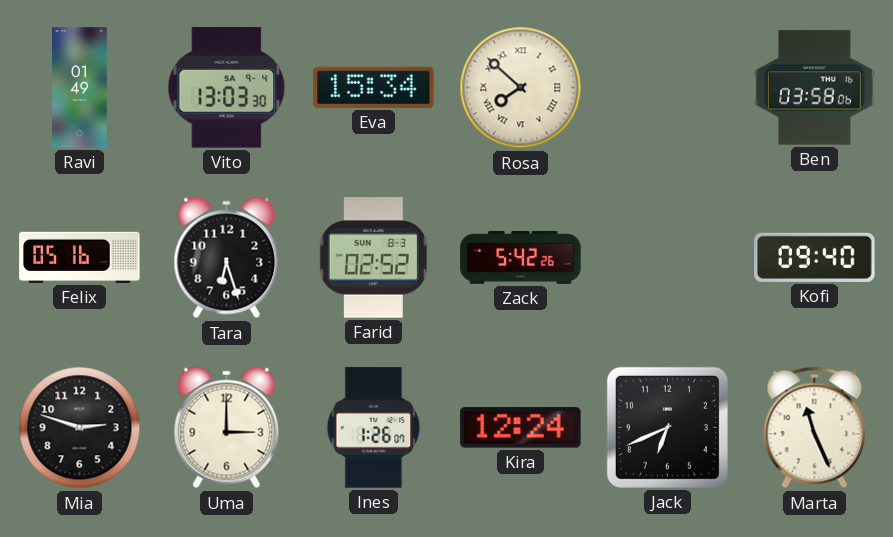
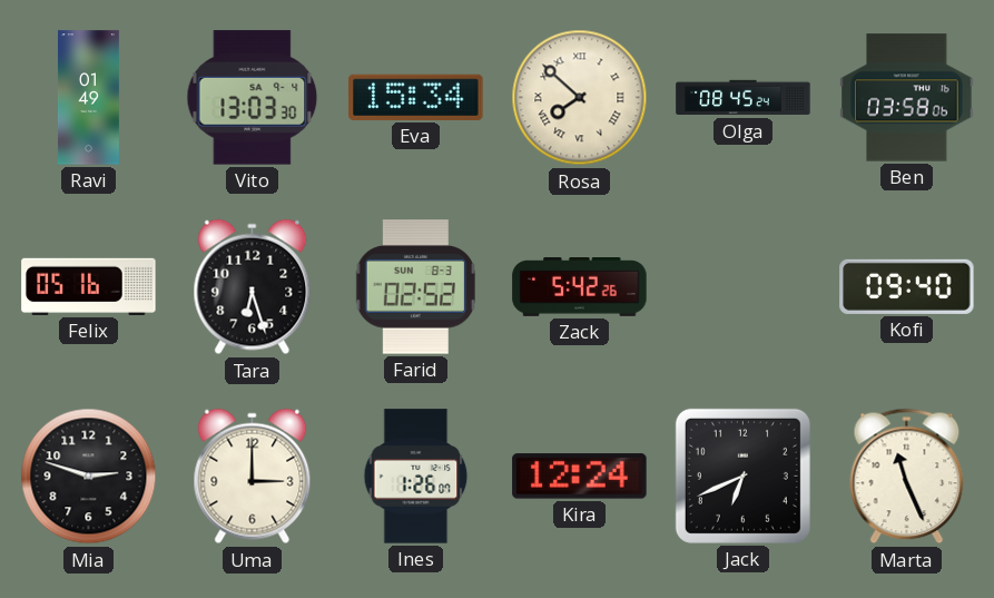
Olga: none -> 08:45
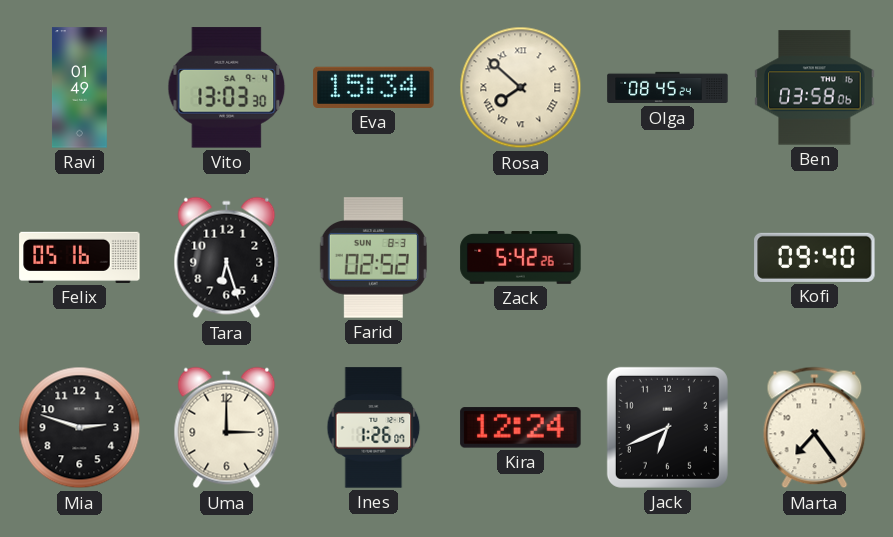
Marta: 11:26 -> 7:24
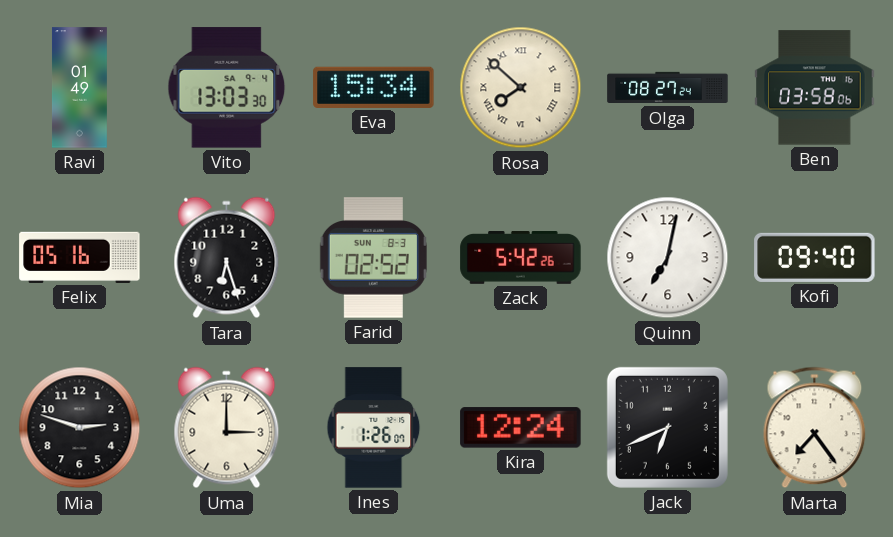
Olga: 08:45 -> 08:27
Quinn: none -> 7:02
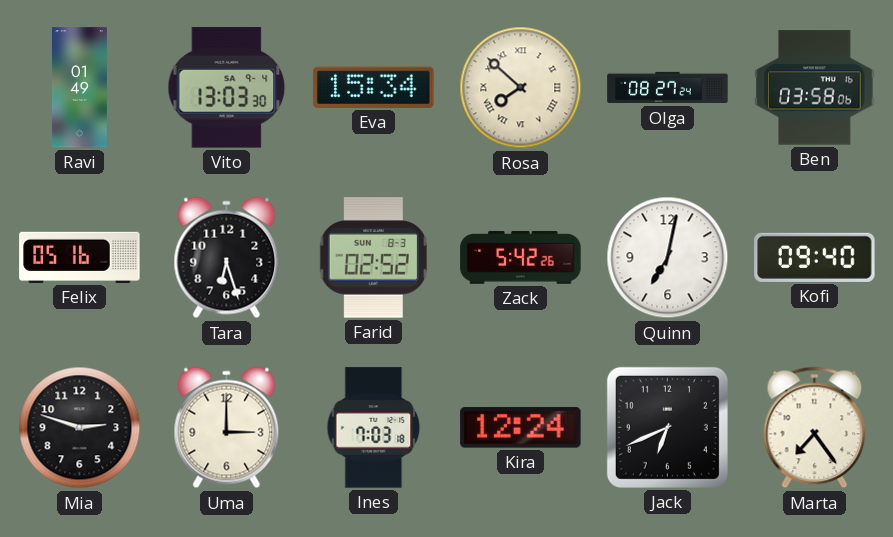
Ines: 1:26 -> 7:03
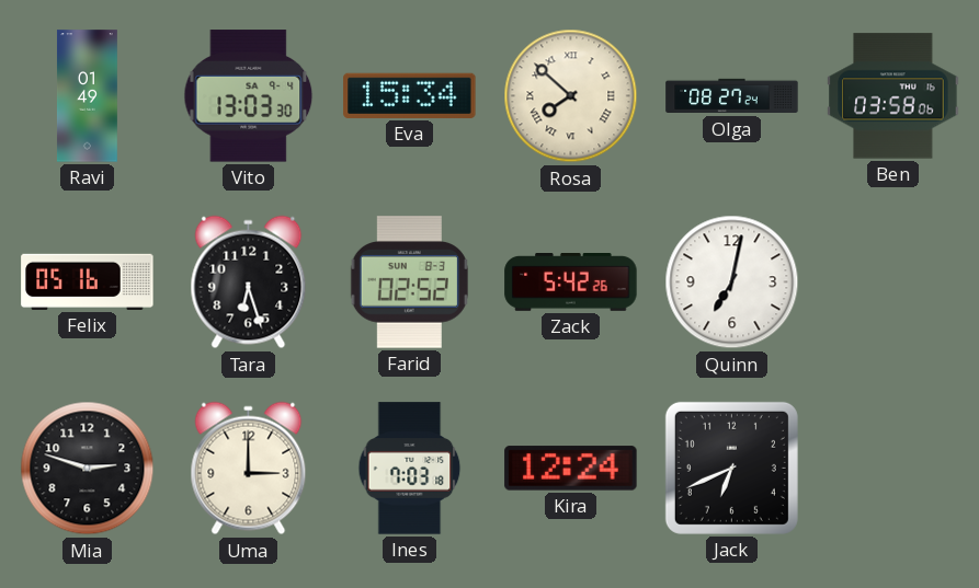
Kofi: 09:40 -> none
Marta: 7:24 -> none
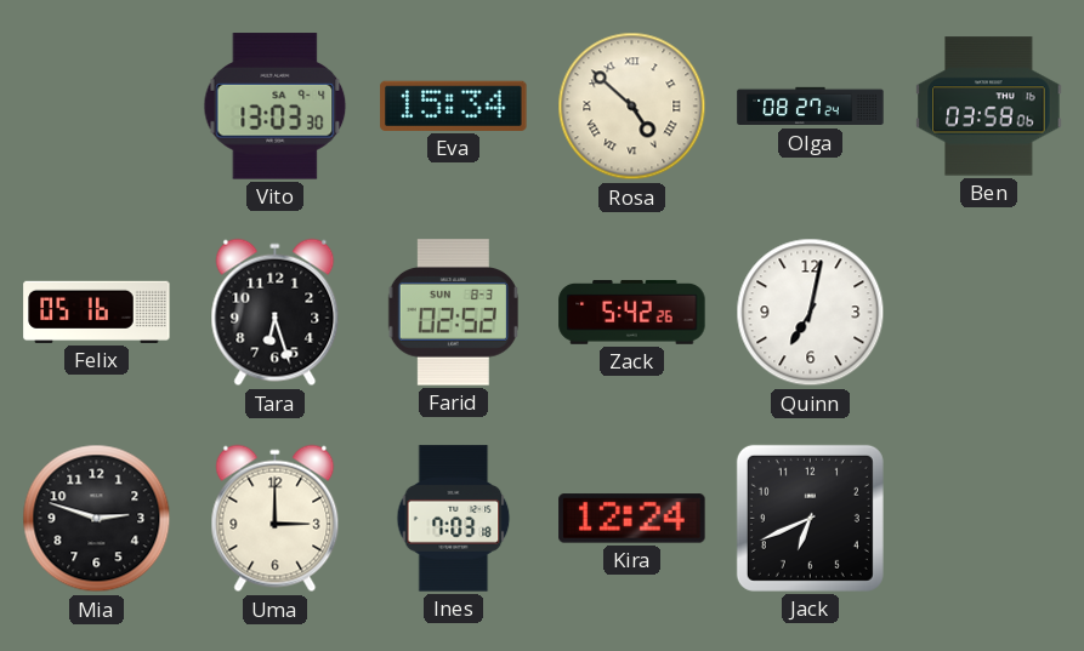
Ravi: 01:49 -> none
Rosa: 7:52 -> 4:52
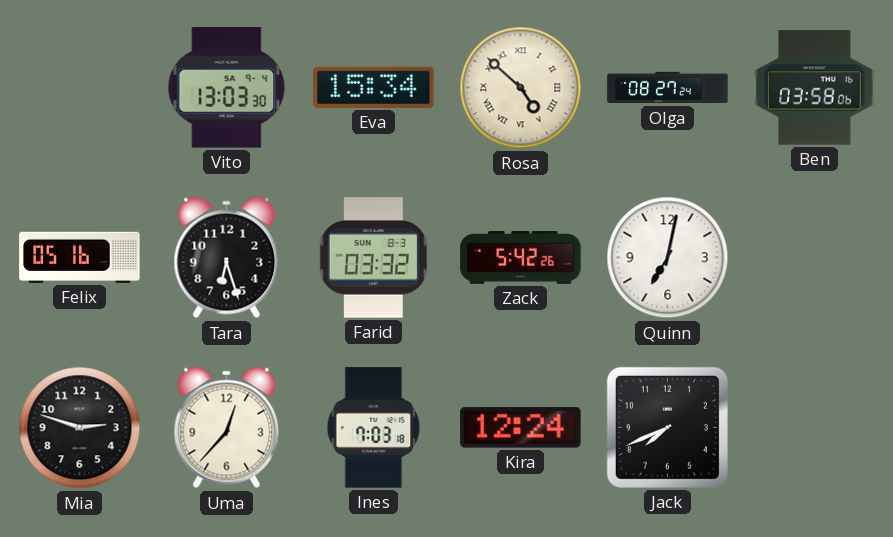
Farid: 02:52 -> 03:32
Uma: 3:00 -> 12:37
Jack: 6:41 -> 7:41
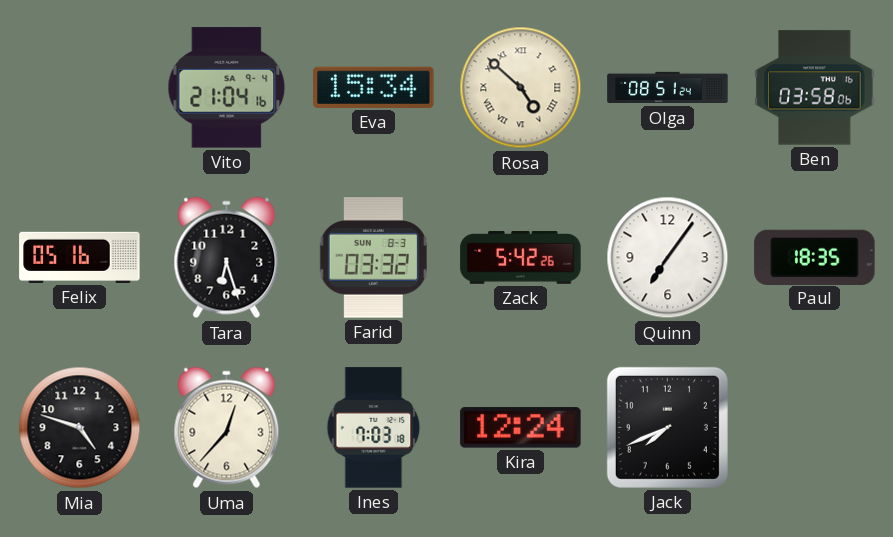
Vito: 13:03 -> 21:04
Olga: 08:27 -> 08:51
Quinn: 7:02 -> 7:06
Paul: none -> 18:35
Mia: 2:48 -> 4:48
